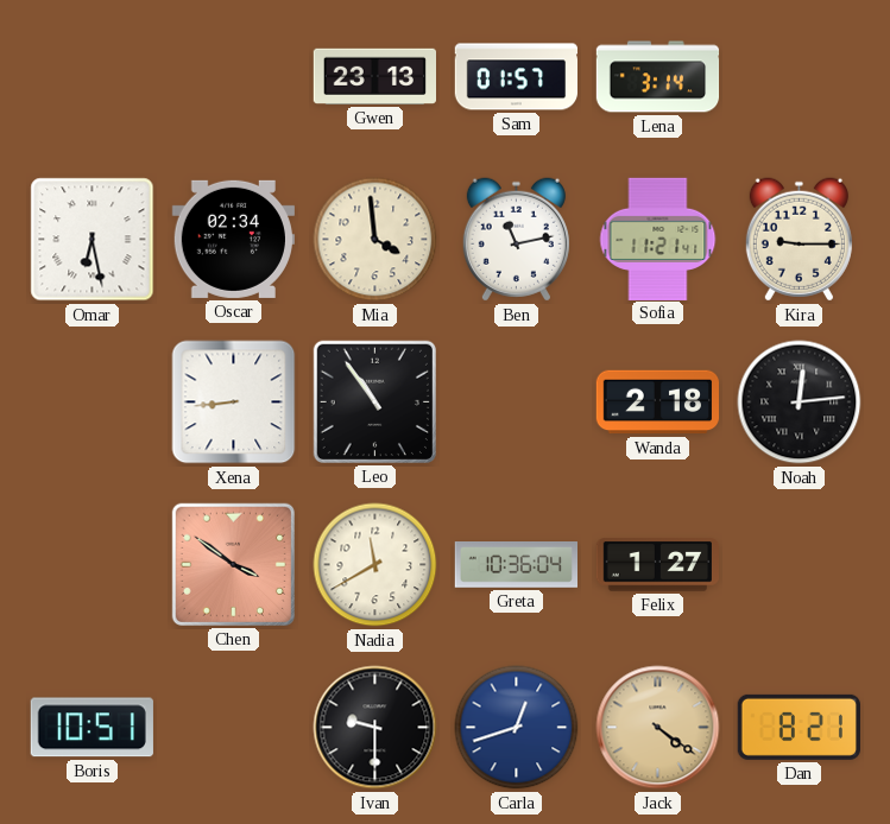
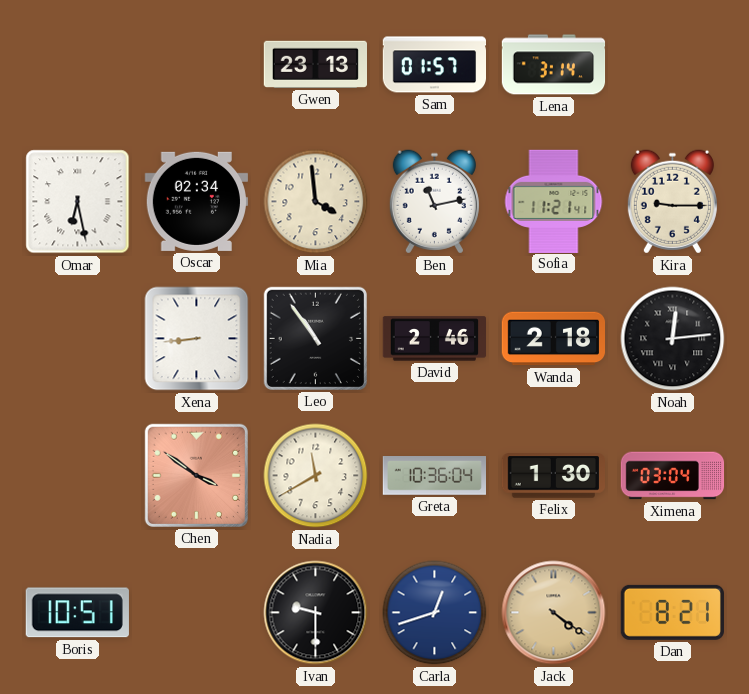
David: none -> 2:46
Felix: 1:27 -> 1:30
Ximena: none -> 03:04
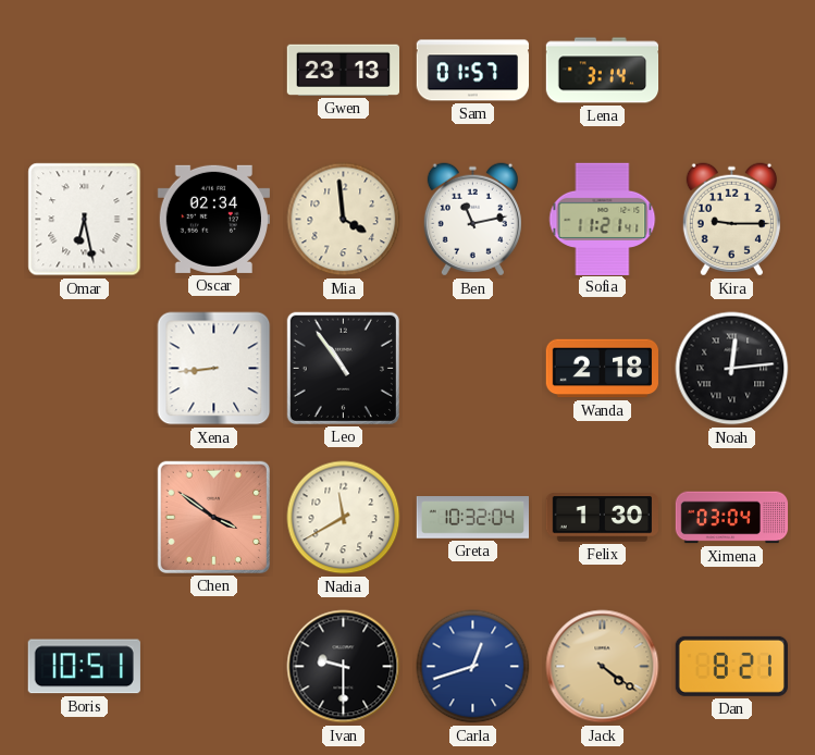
David: 2:46 -> none
Greta: 10:36 -> 10:32
